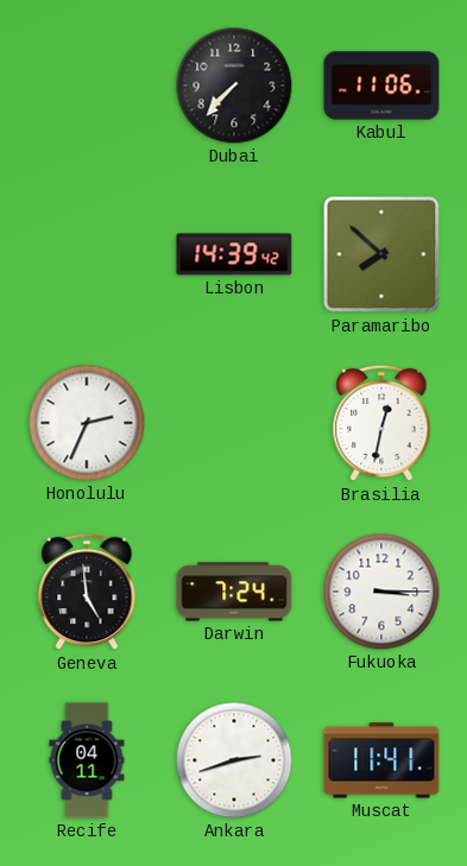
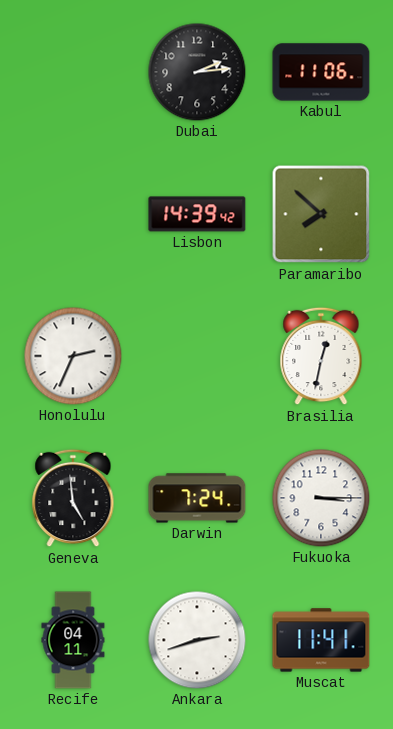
Dubai: 7:37 -> 2:14
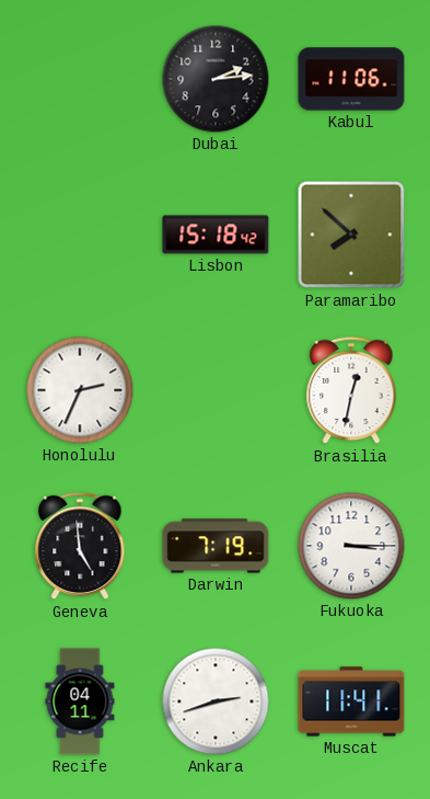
Lisbon: 14:39 -> 15:18
Darwin: 7:24 -> 7:19
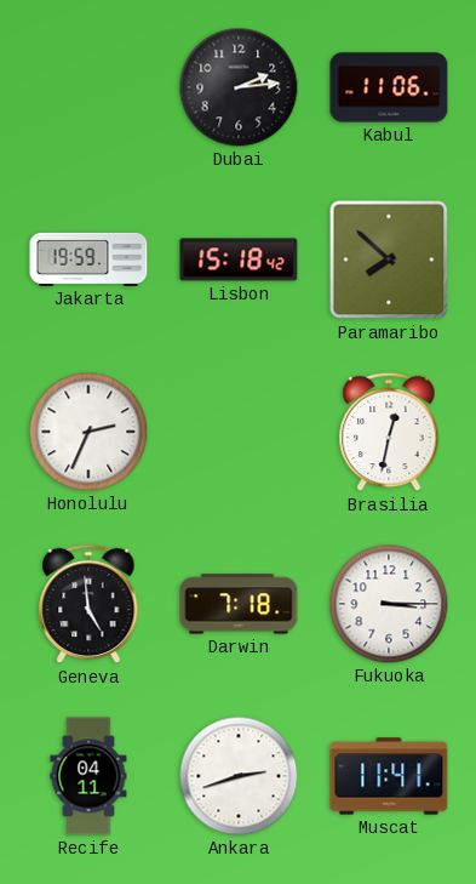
Jakarta: none -> 19:59
Darwin: 7:19 -> 7:18
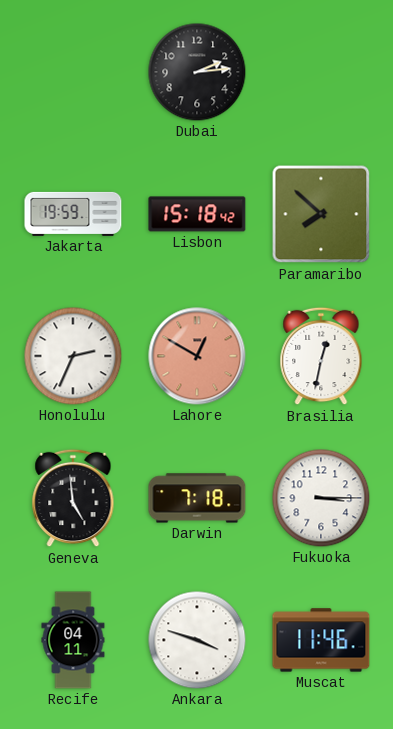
Kabul: 11:06 -> none
Lahore: none -> 12:50
Ankara: 2:42 -> 3:48
Muscat: 11:41 -> 11:46
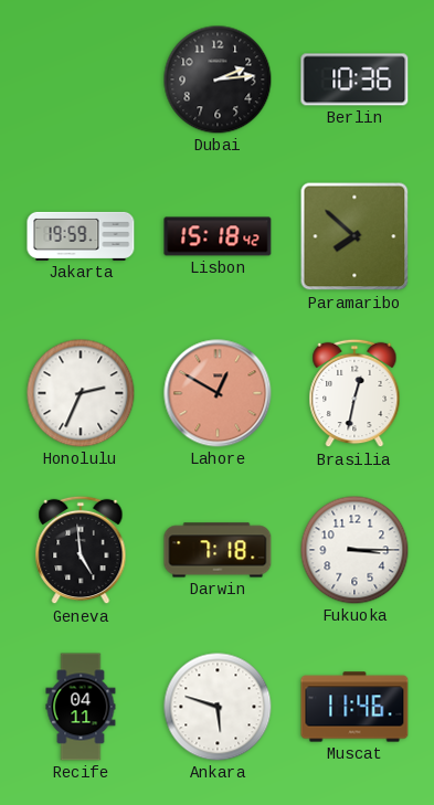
Berlin: none -> 10:36
Ankara: 3:48 -> 5:48
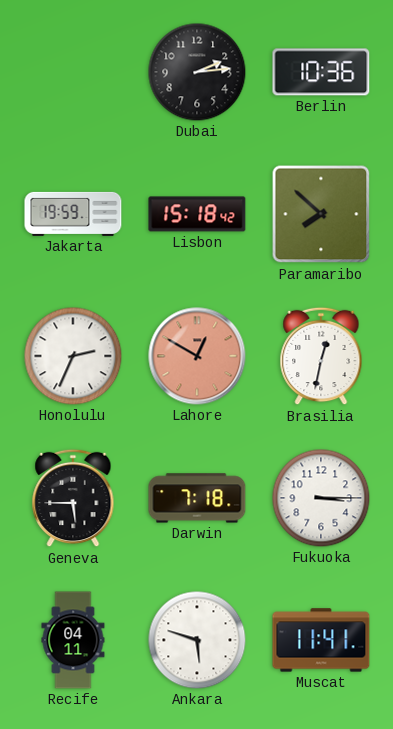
Geneva: 4:59 -> 5:45
Muscat: 11:46 -> 11:41
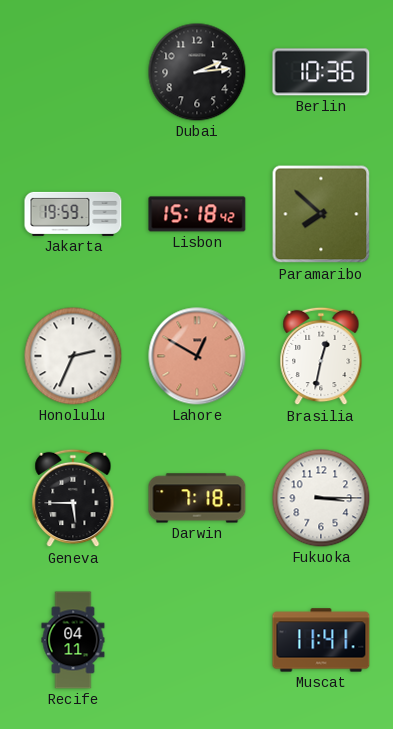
Ankara: 5:48 -> none
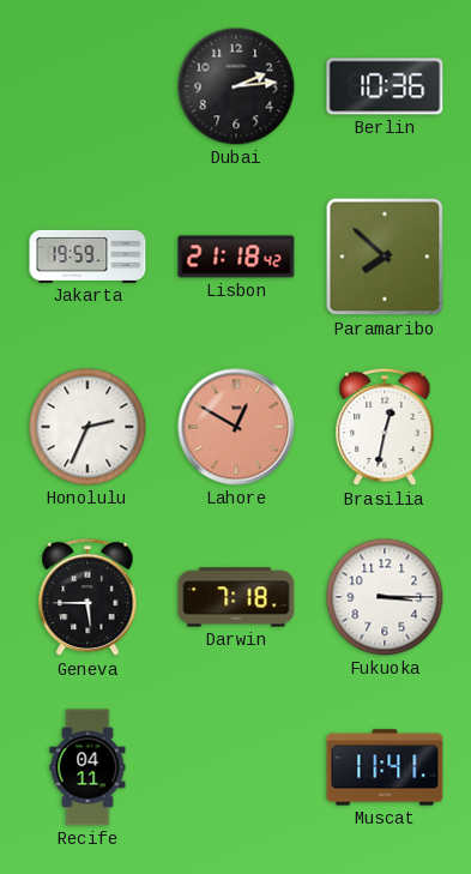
Lisbon: 15:18 -> 21:18
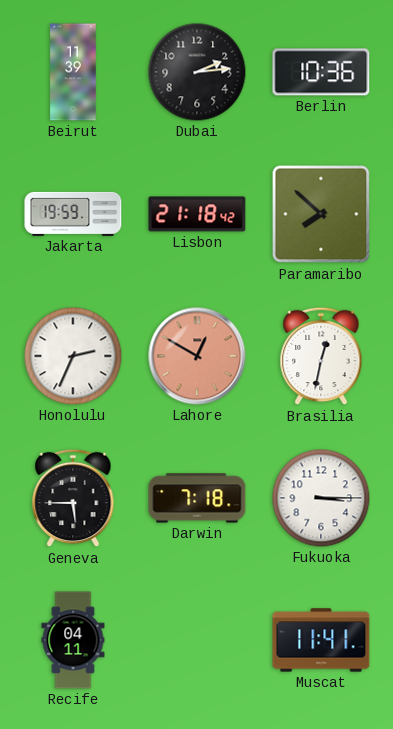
Beirut: none -> 11:39
